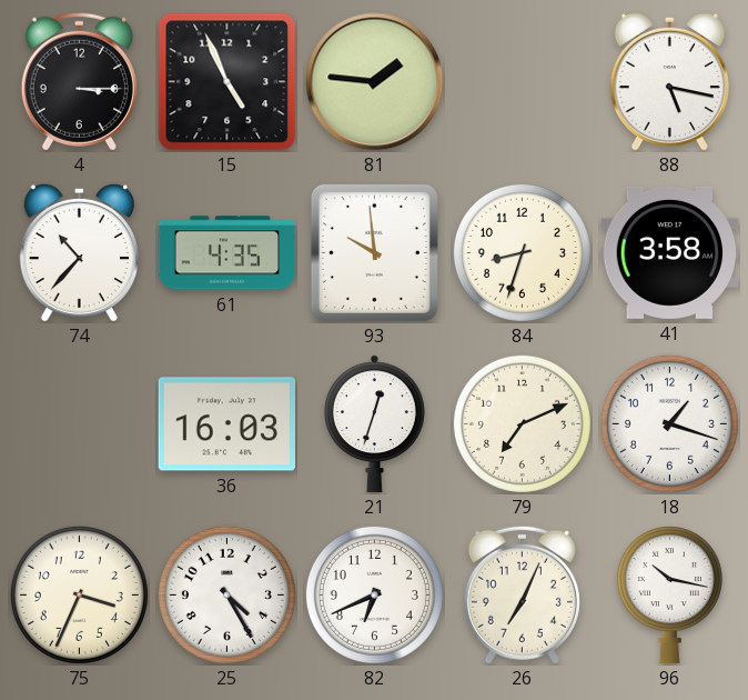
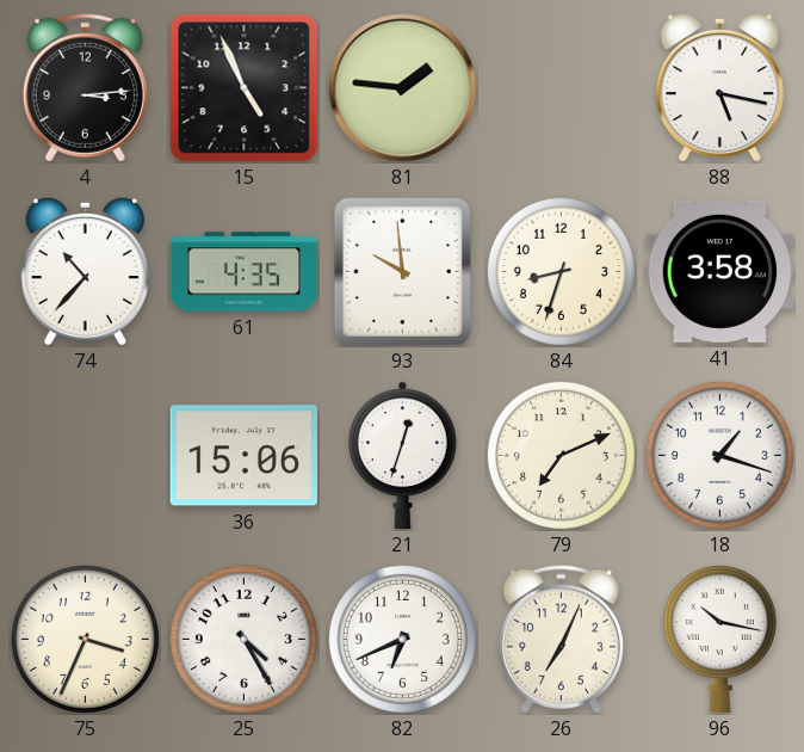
4: 3:15 -> 3:14
36: 16:03 -> 15:06
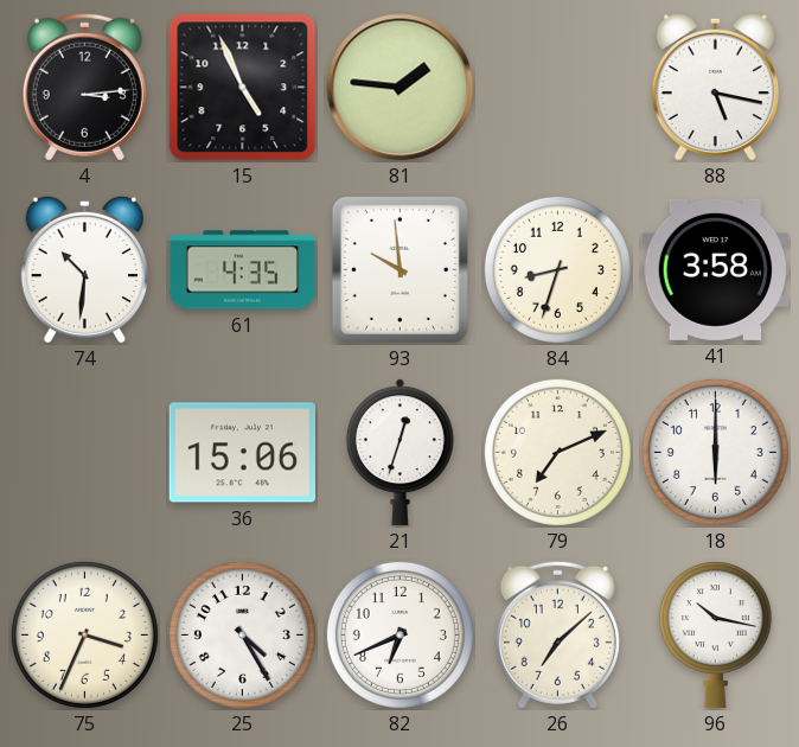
74: 10:37 -> 10:31
18: 1:18 -> 6:00
26: 7:04 -> 7:08
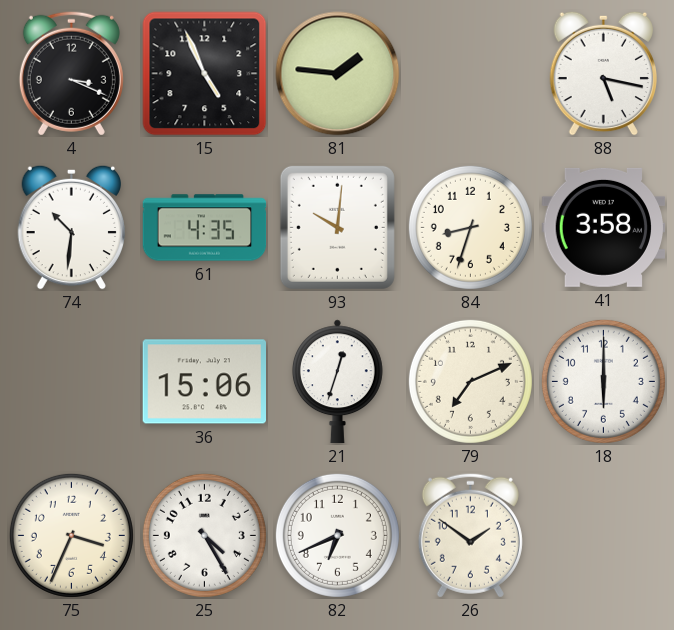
4: 3:14 -> 3:19
93: 9:59 -> 10:01
26: 7:08 -> 1:51
96: 10:17 -> none
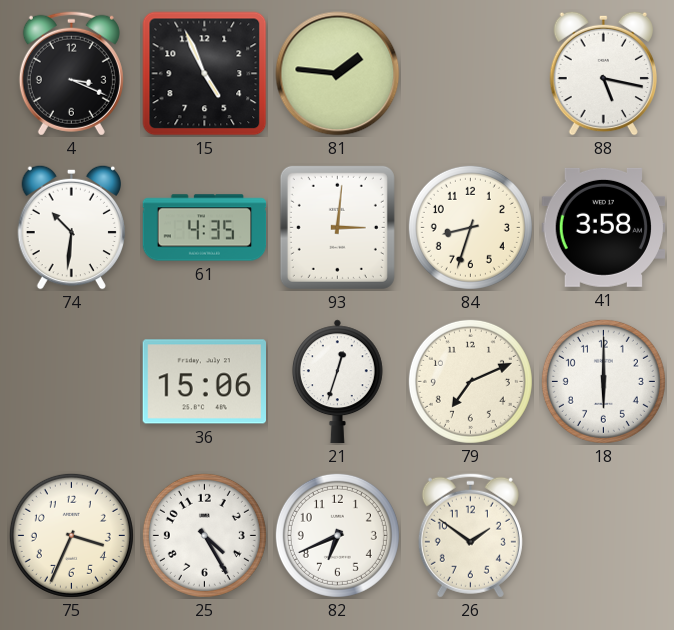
93: 10:01 -> 3:01
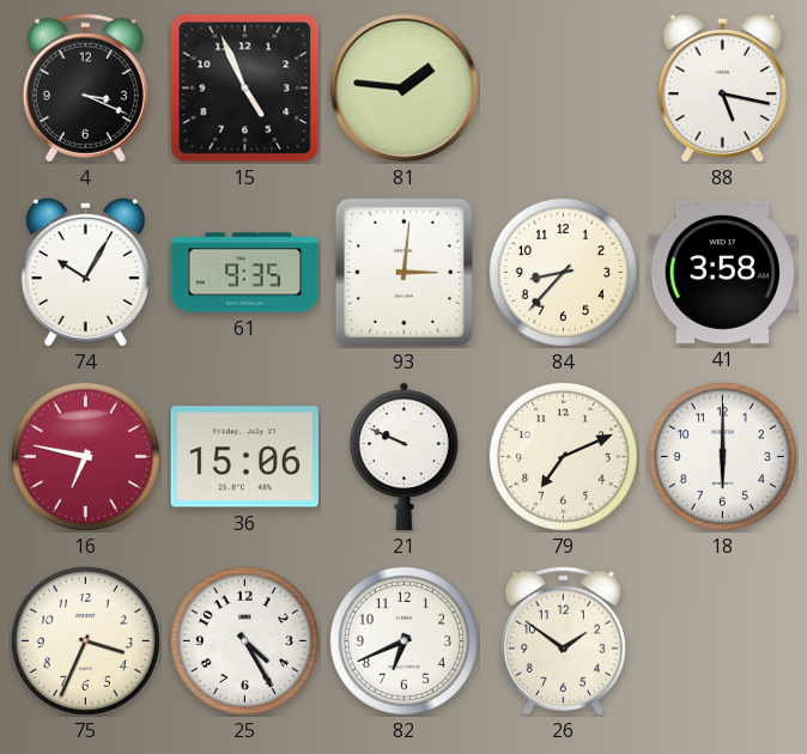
74: 10:31 -> 10:05
61: 4:35 -> 9:35
84: 8:33 -> 8:37
16: none -> 6:47
21: 12:33 -> 9:49
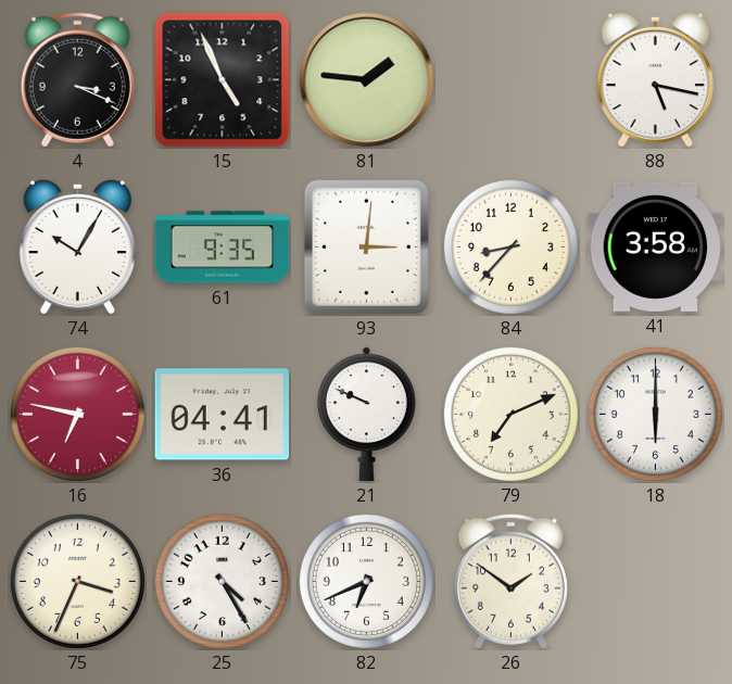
36: 15:06 -> 04:41
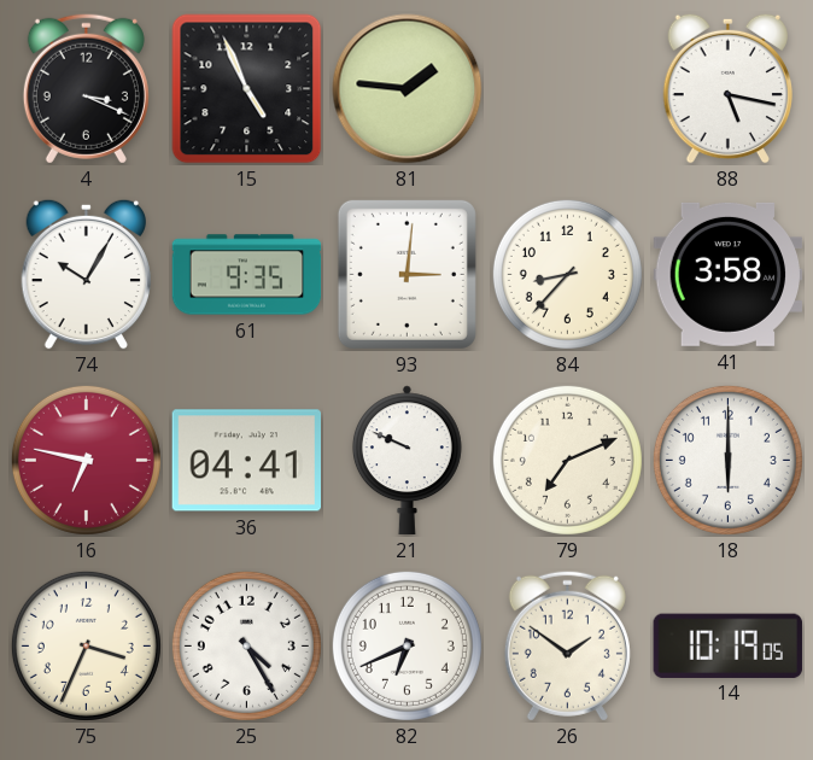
14: none -> 10:19
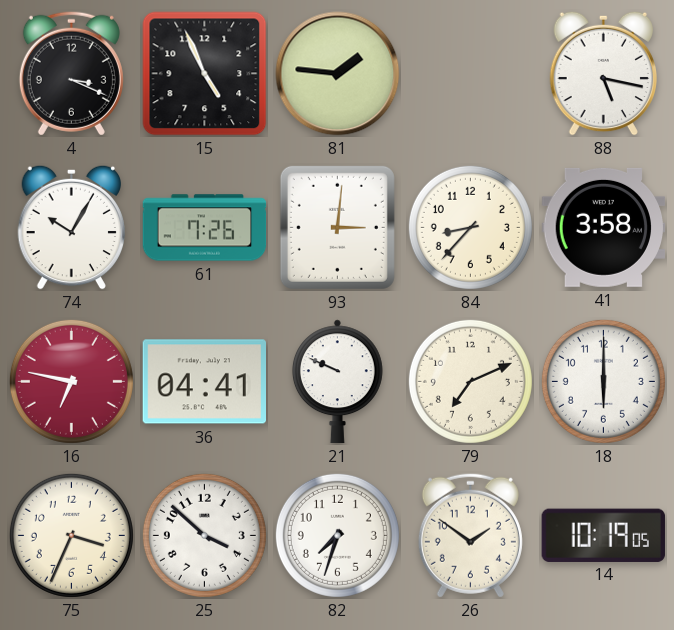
61: 9:35 -> 7:26
25: 4:25 -> 3:52
82: 6:41 -> 7:33
